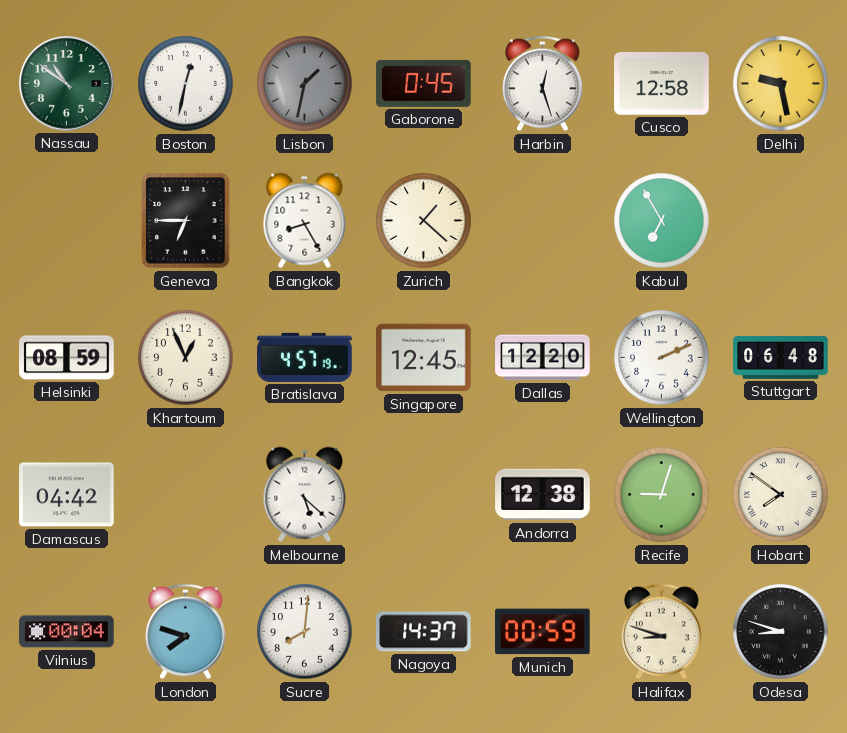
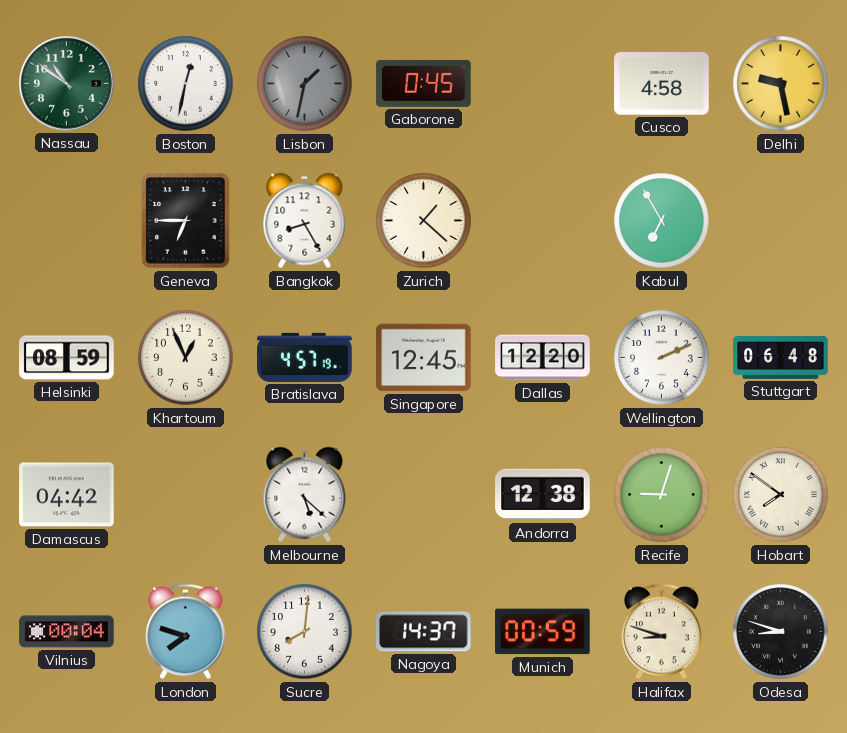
Harbin: 12:27 -> none
Cusco: 12:58 -> 4:58
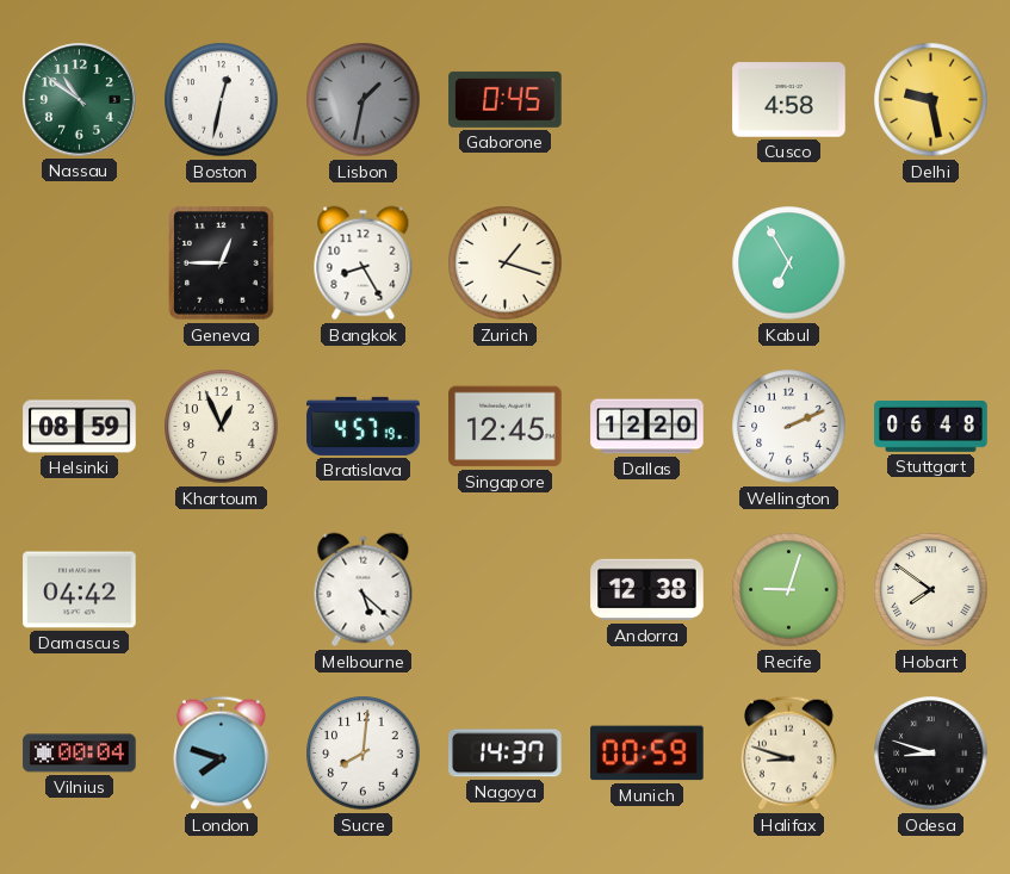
Geneva: 6:45 -> 12:45
Zurich: 1:22 -> 1:18
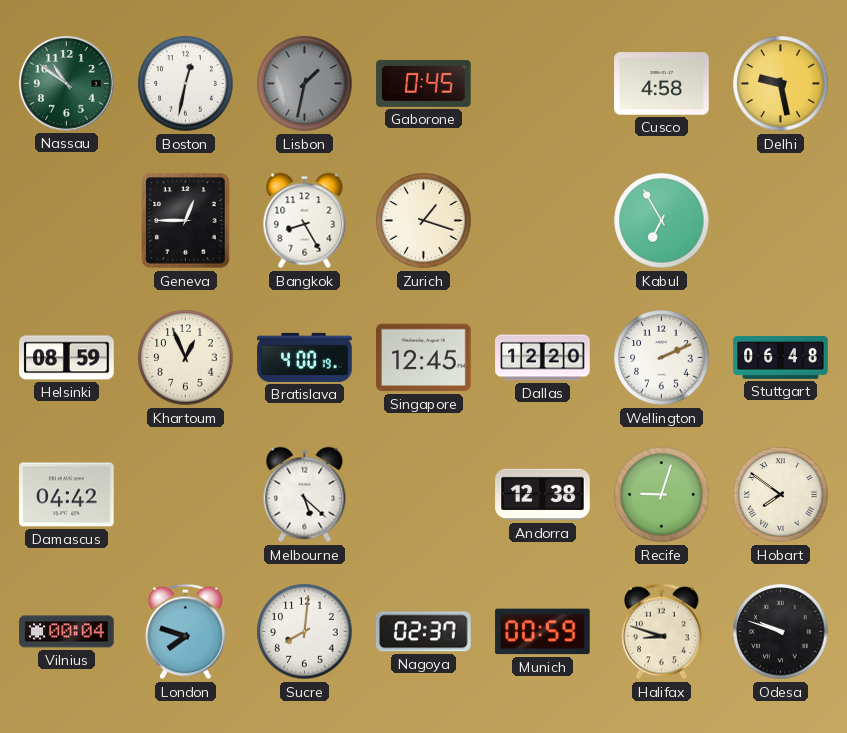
Bratislava: 4:57 -> 4:00
Nagoya: 14:37 -> 02:37
Odesa: 8:48 -> 9:48
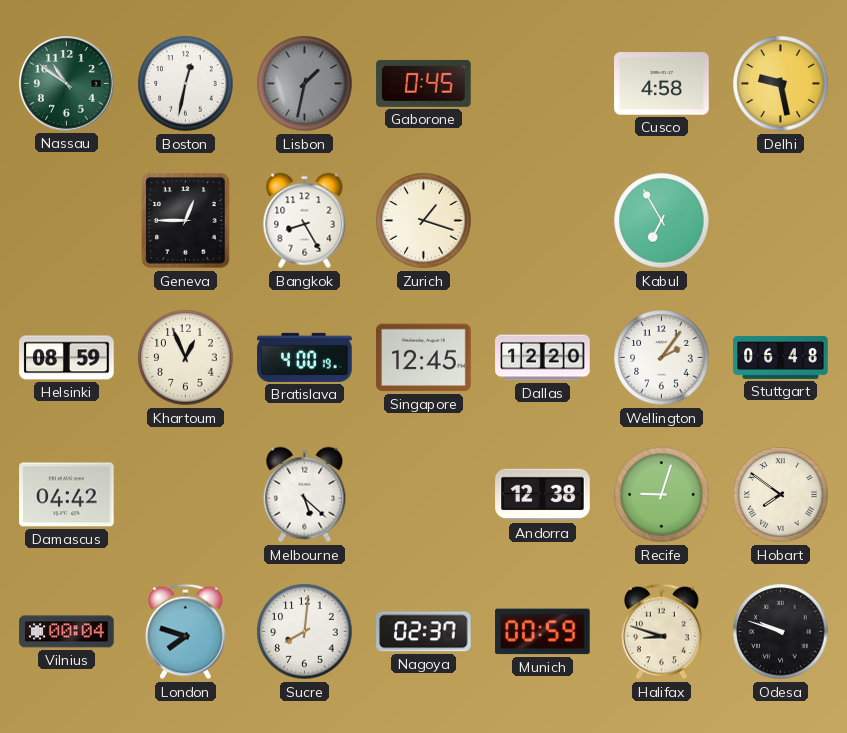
Wellington: 2:11 -> 2:06
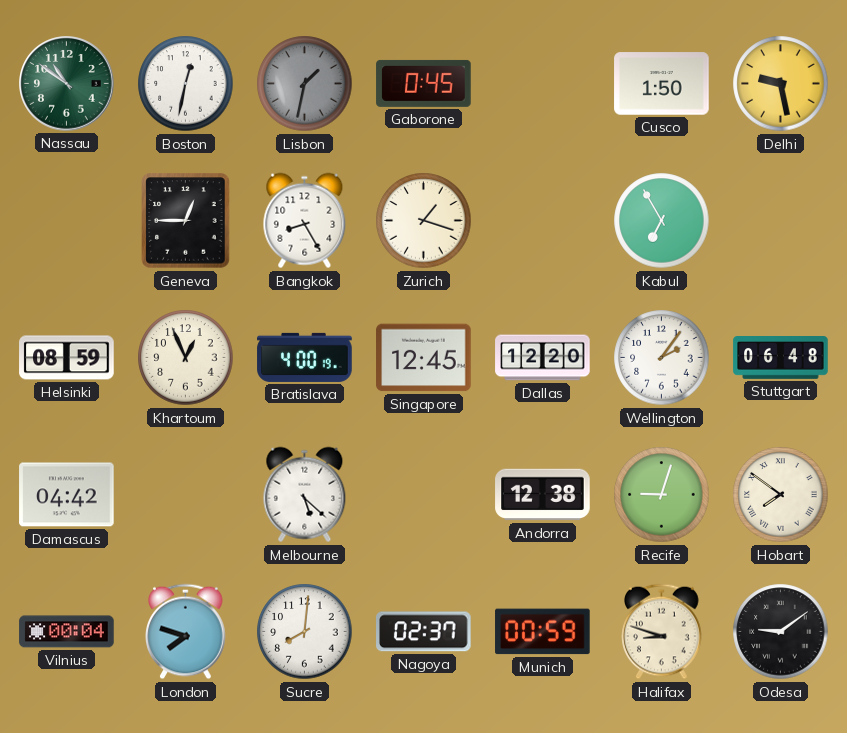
Cusco: 4:58 -> 1:50
Odesa: 9:48 -> 9:09
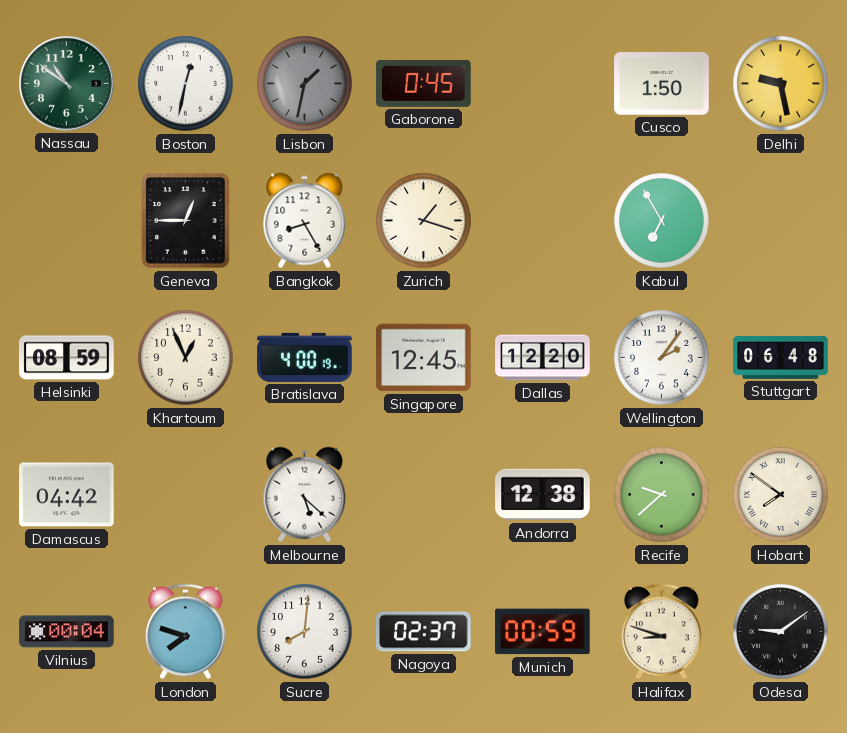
Recife: 9:03 -> 9:38
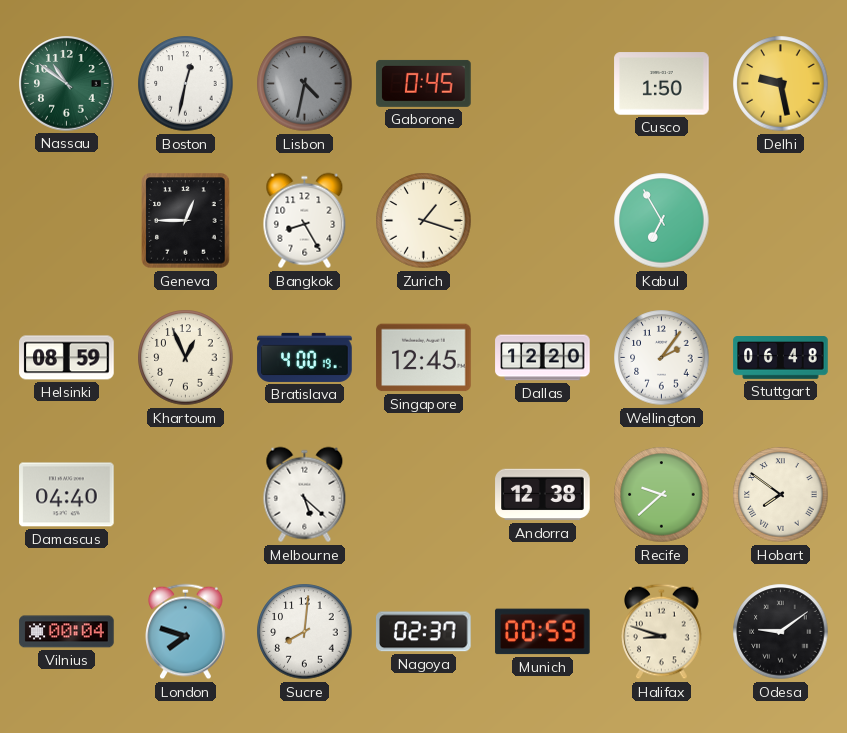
Lisbon: 1:32 -> 4:32
Damascus: 04:42 -> 04:40
